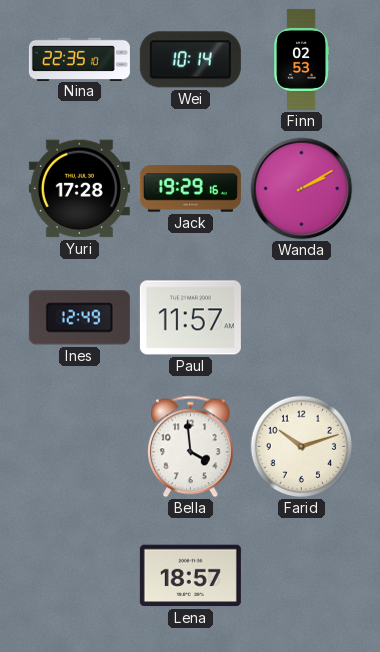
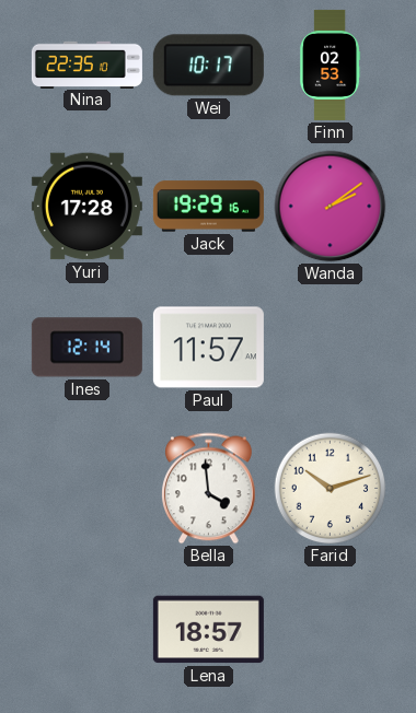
Wei: 10:14 -> 10:17
Wanda: 2:10 -> 2:09
Ines: 12:49 -> 12:14
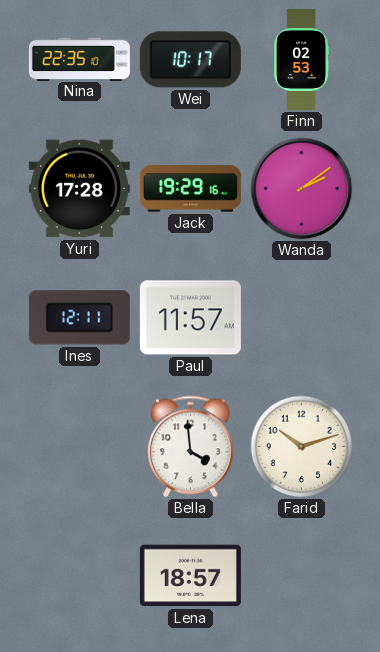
Ines: 12:14 -> 12:11
